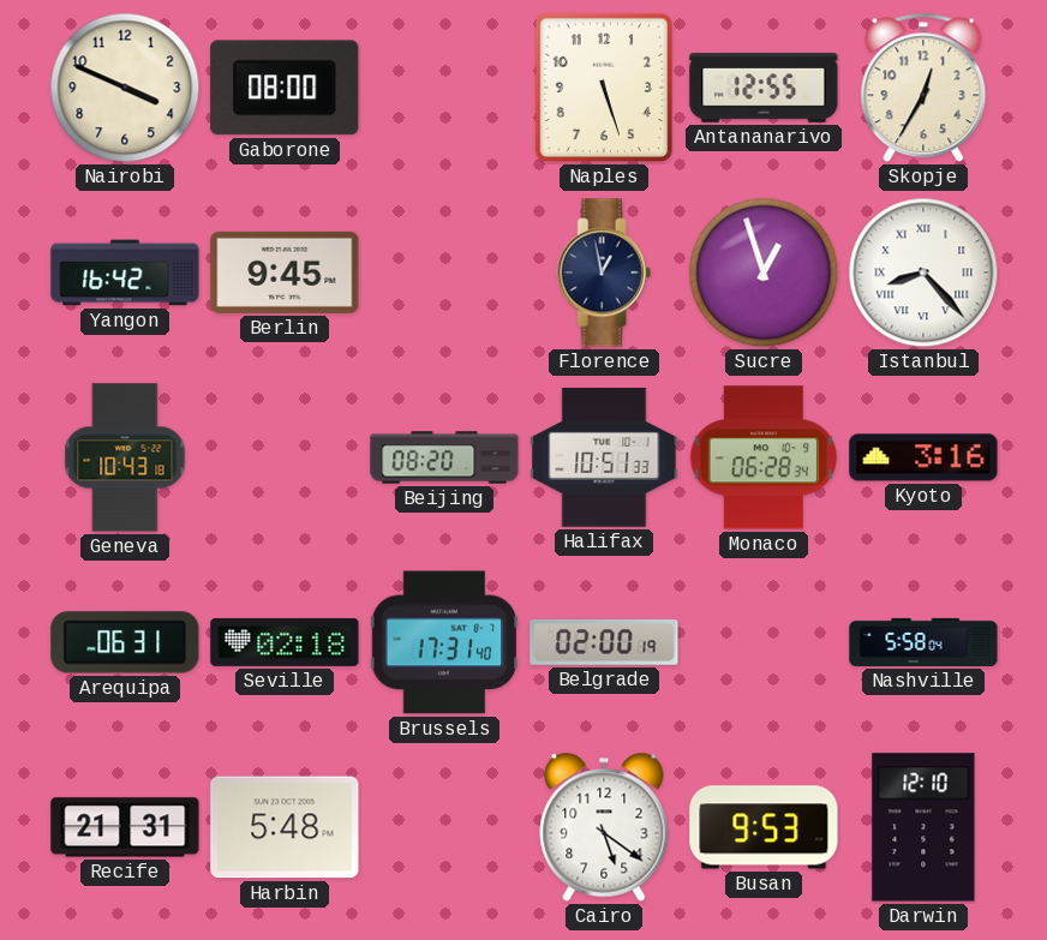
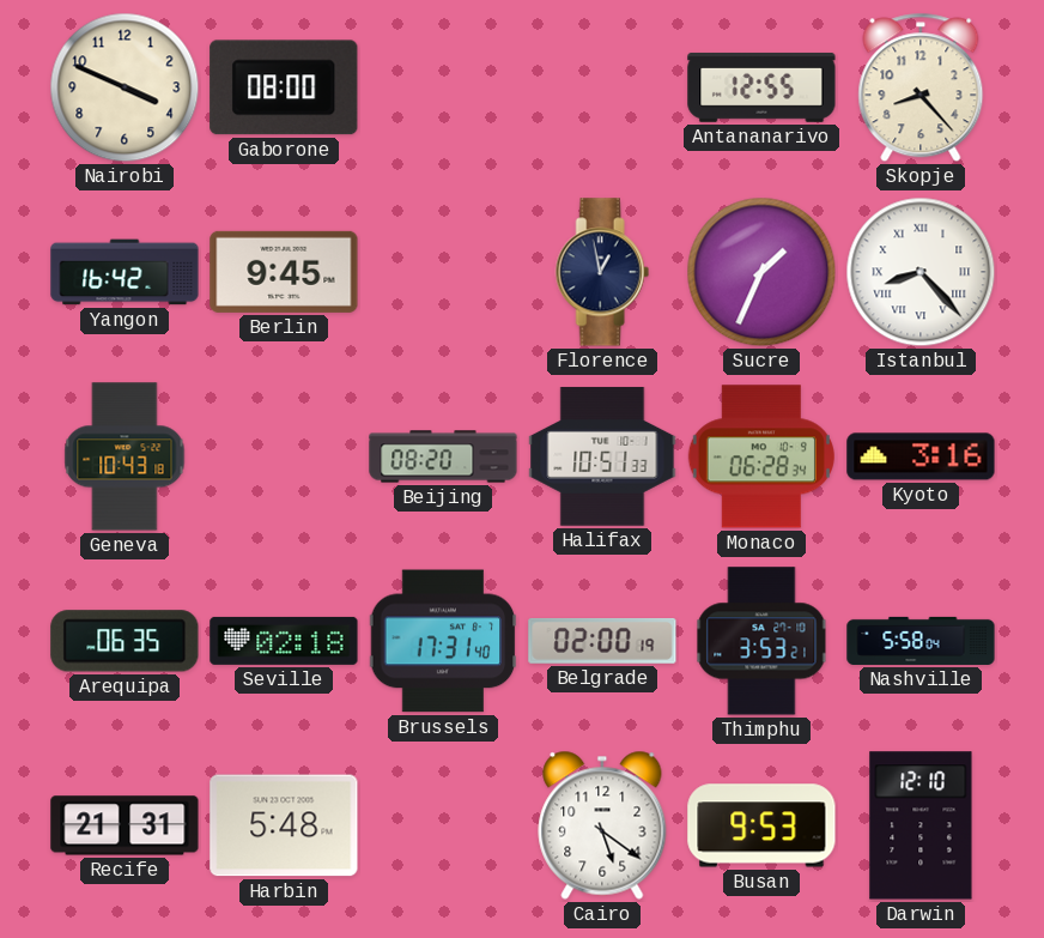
Naples: 5:27 -> none
Skopje: 12:35 -> 8:23
Sucre: 12:57 -> 1:34
Arequipa: 06:31 -> 06:35
Thimphu: none -> 3:53
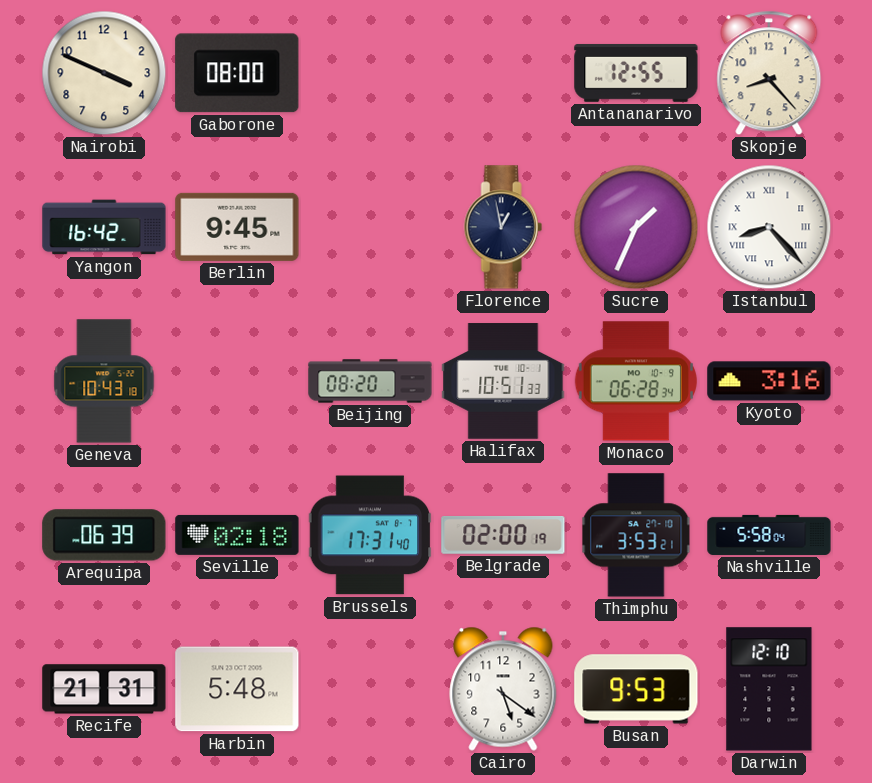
Arequipa: 06:35 -> 06:39
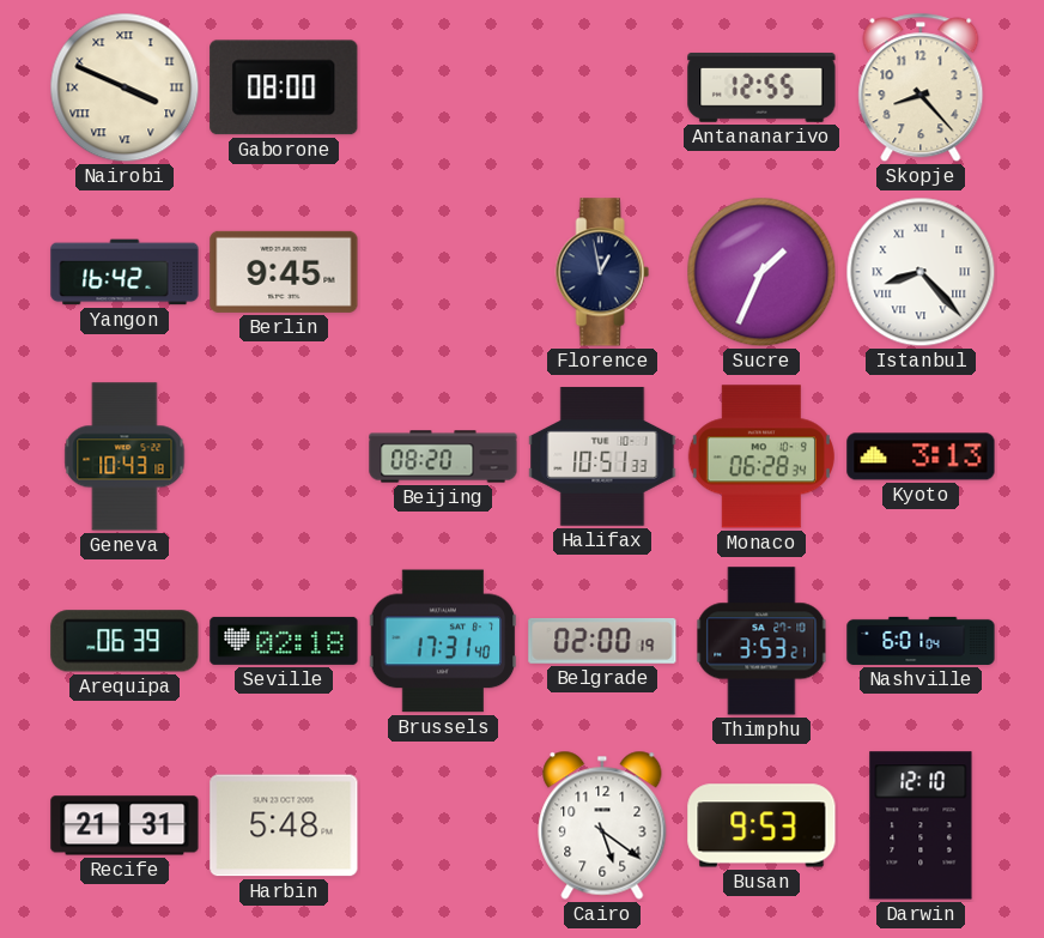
Nairobi numerals: Arabic -> Roman
Kyoto: 3:16 -> 3:13
Nashville: 5:58 -> 6:01
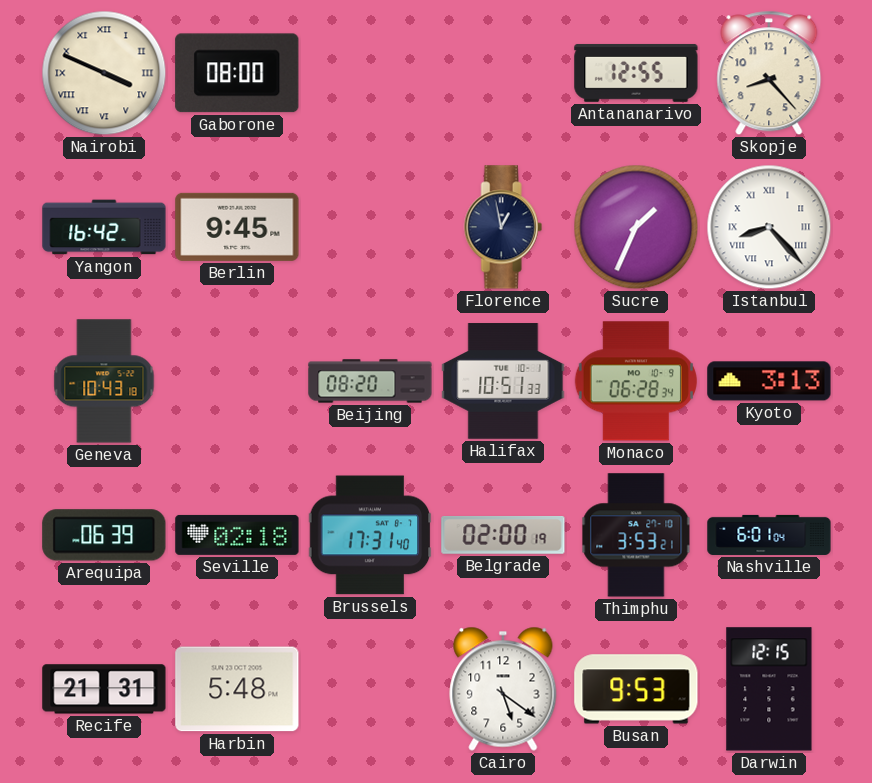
Darwin: 12:10 -> 12:15
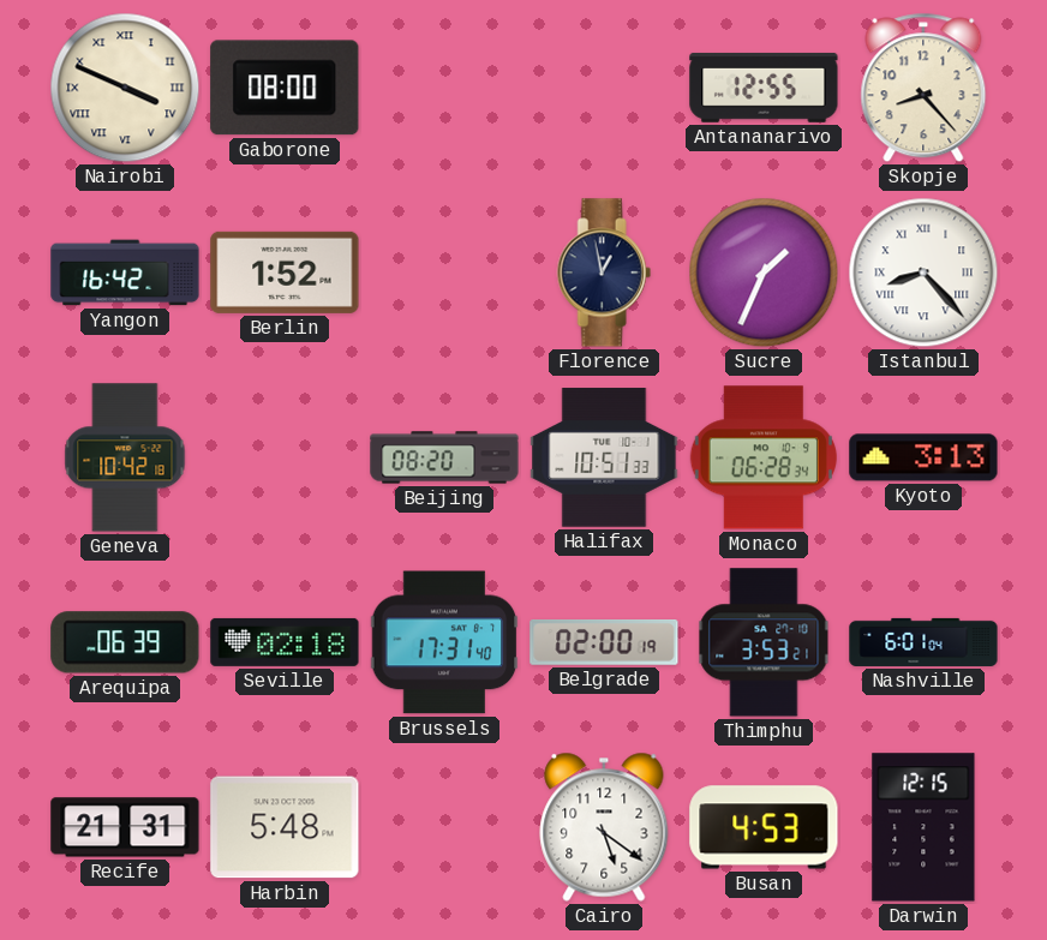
Berlin: 9:45 -> 1:52
Geneva: 10:43 -> 10:42
Busan: 9:53 -> 4:53
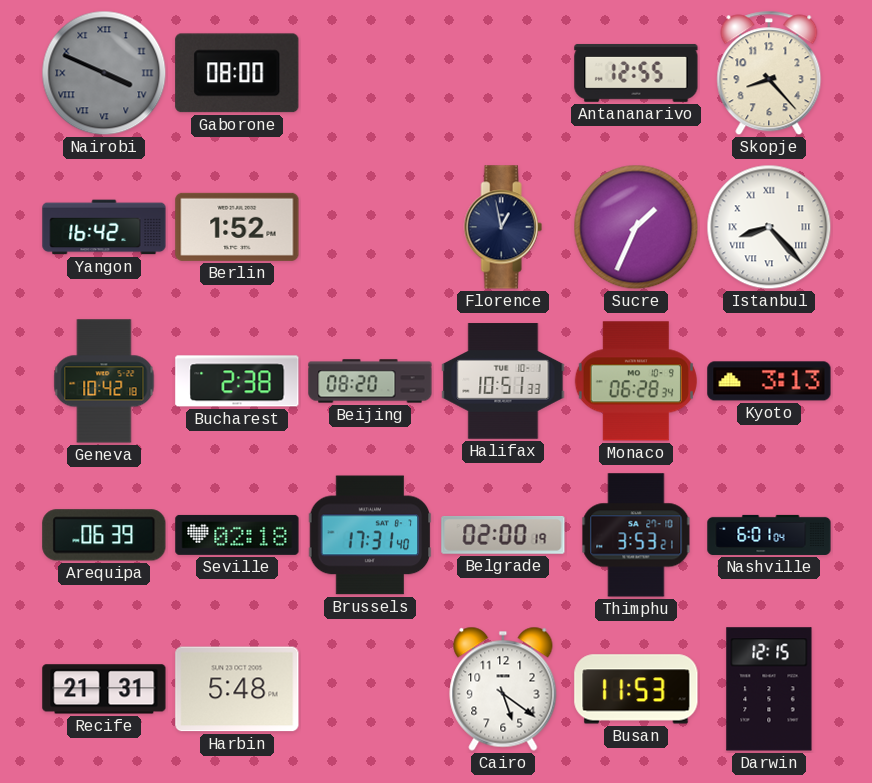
Nairobi dial: cream -> grey
Bucharest: none -> 2:38
Busan: 4:53 -> 11:53
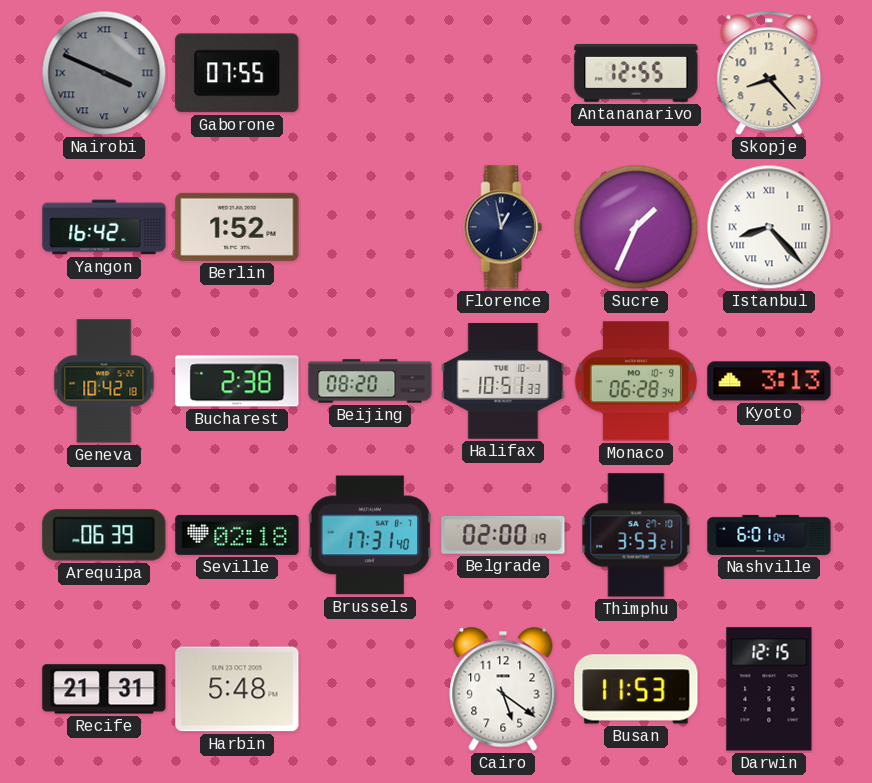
Gaborone: 08:00 -> 07:55
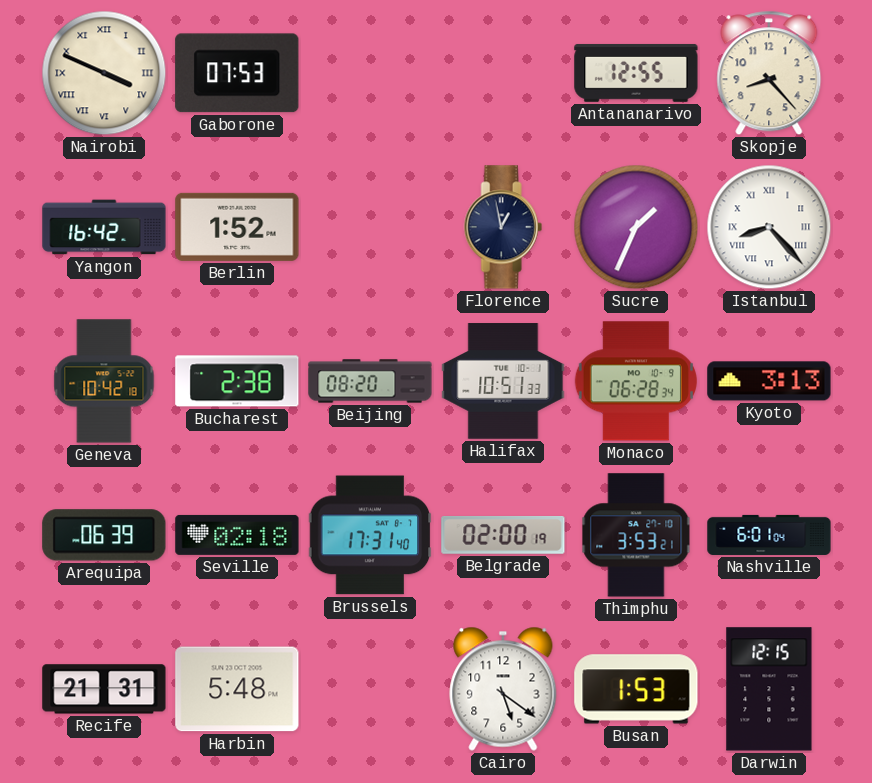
Nairobi dial: grey -> cream
Gaborone: 07:55 -> 07:53
Busan: 11:53 -> 1:53
